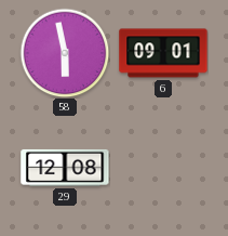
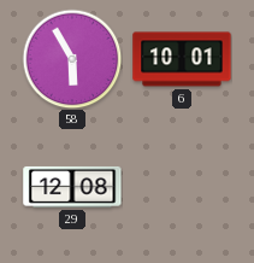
58: 5:58 -> 5:55
6: 09:01 -> 10:01
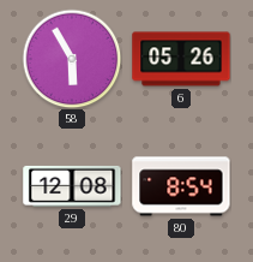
6: 10:01 -> 05:26
80: none -> 8:54
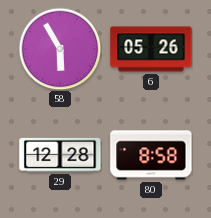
29: 12:08 -> 12:28
80: 8:54 -> 8:58
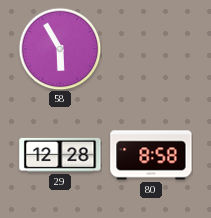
6: 05:26 -> none
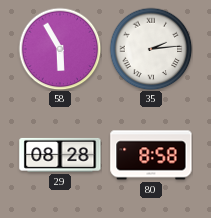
35: none -> 2:14
29: 12:28 -> 08:28
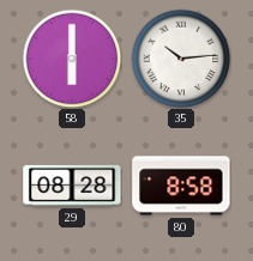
58: 5:55 -> 6:00
35: 2:14 -> 10:14
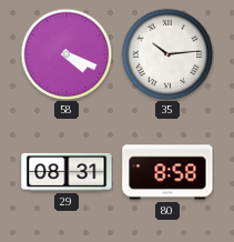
58: 6:00 -> 4:19
29: 08:28 -> 08:31
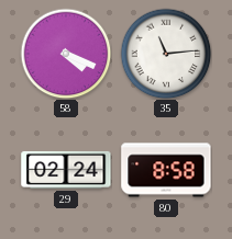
35: 10:14 -> 11:14
29: 08:31 -> 02:24
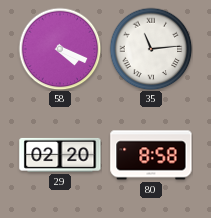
29: 02:24 -> 02:20
